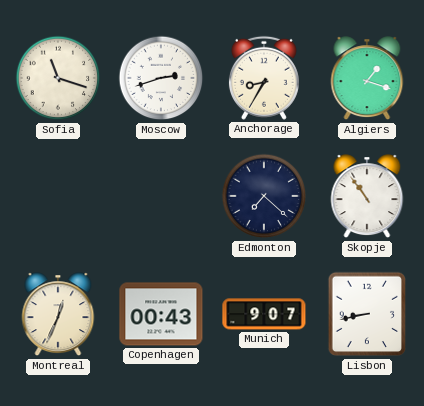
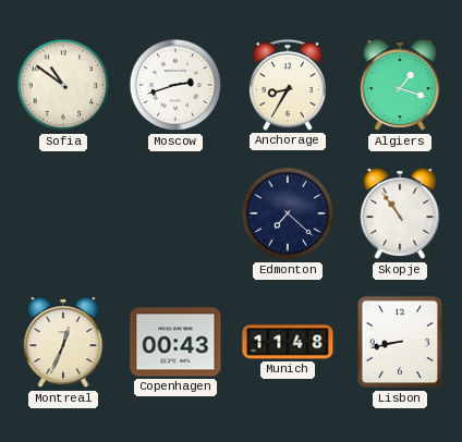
Sofia: 11:18 -> 10:51
Munich: 9:07 -> 11:48
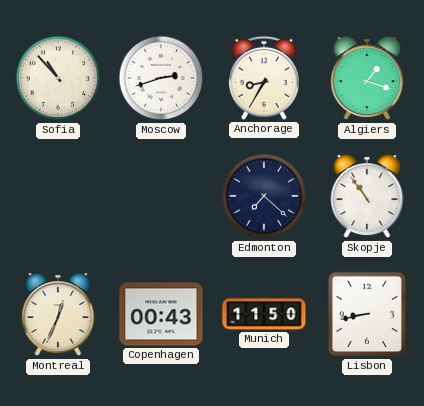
Sofia: 10:51 -> 10:53
Munich: 11:48 -> 11:50
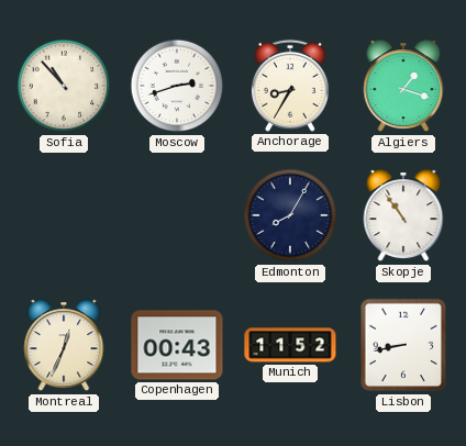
Edmonton: 7:22 -> 8:05
Munich: 11:50 -> 11:52
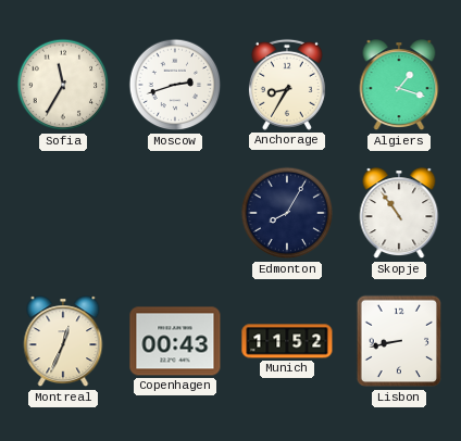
Sofia: 10:53 -> 11:35
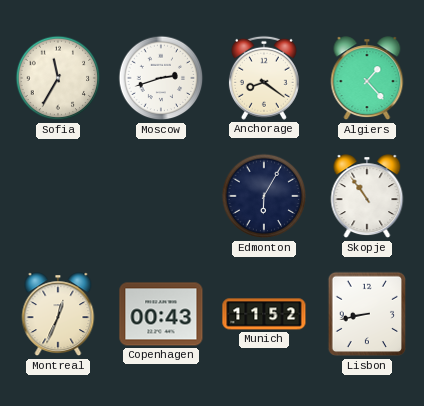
Anchorage: 8:35 -> 8:21
Algiers: 1:18 -> 1:23
Edmonton: 8:05 -> 6:05
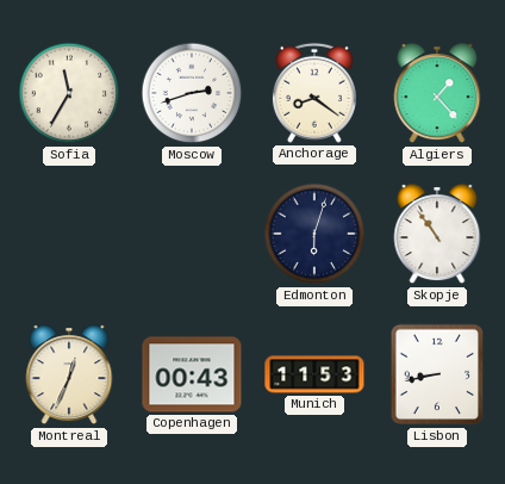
Edmonton: 6:05 -> 6:03
Munich: 11:52 -> 11:53
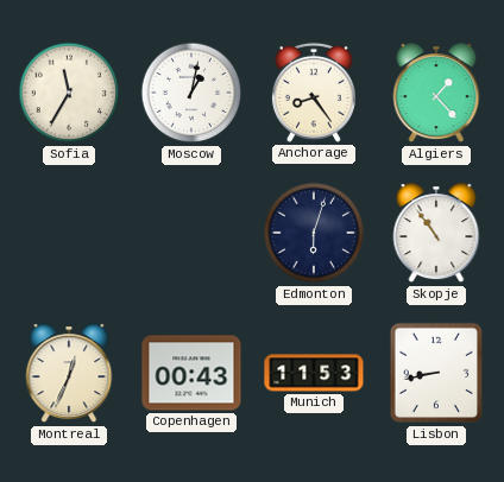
Moscow: 2:42 -> 1:02
Anchorage: 8:21 -> 8:24
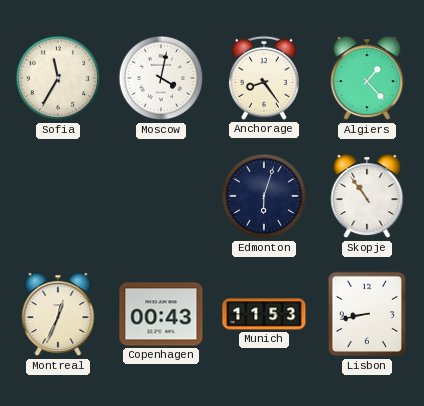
Moscow: 1:02 -> 4:02
